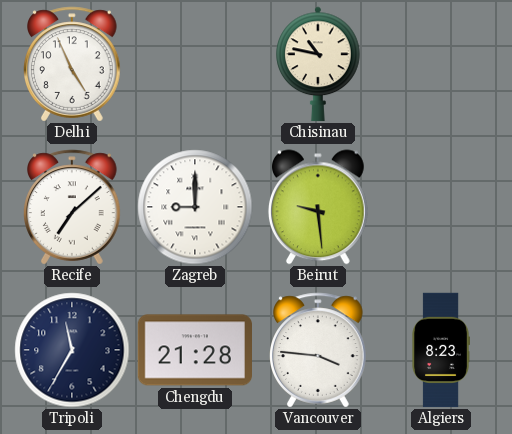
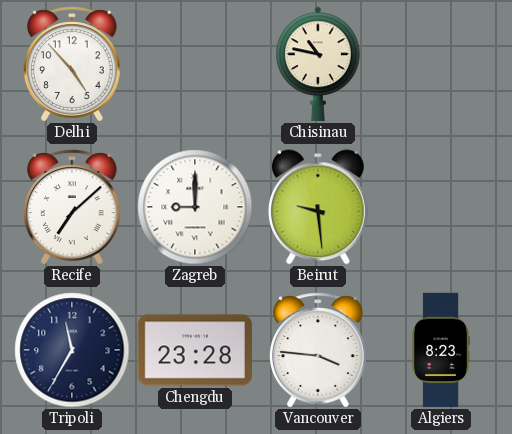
Delhi: 4:56 -> 4:53
Chengdu: 21:28 -> 23:28
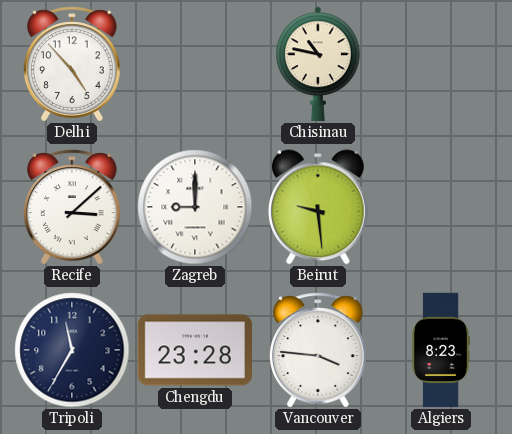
Recife: 7:08 -> 3:08
